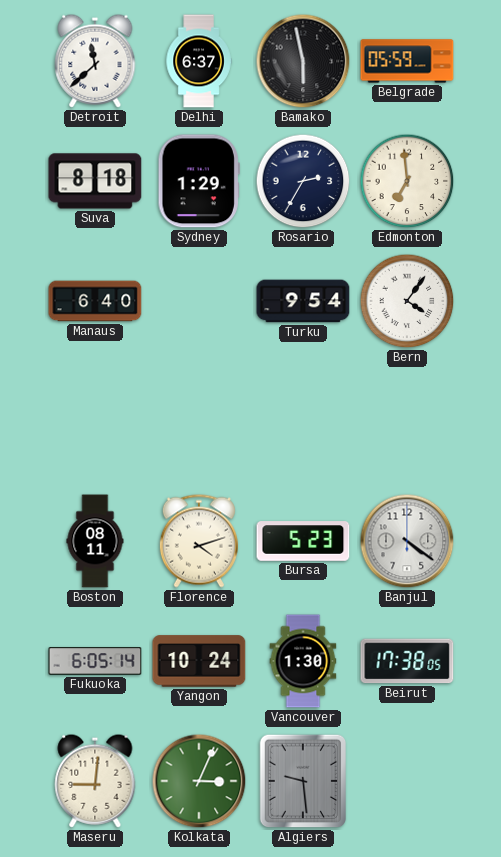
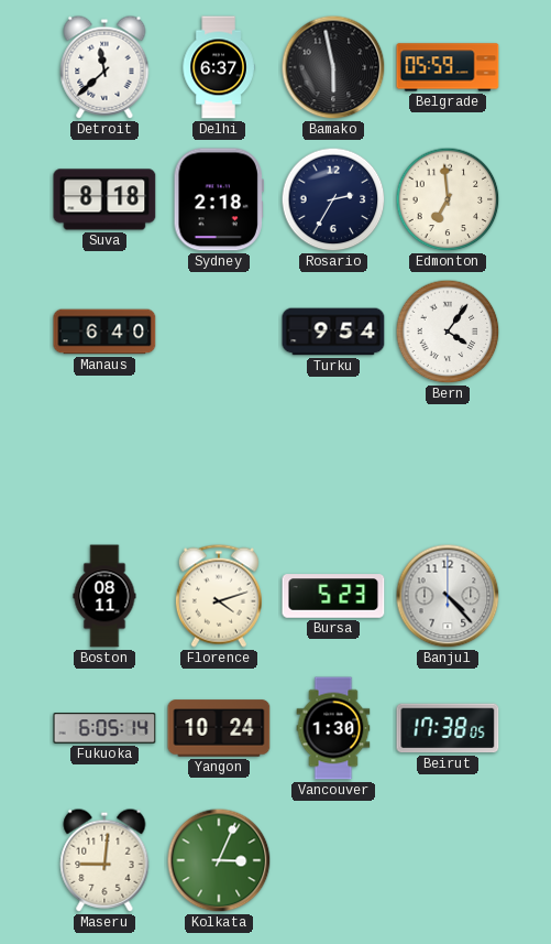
Sydney: 1:29 -> 2:18
Banjul: 4:21 -> 4:23
Algiers: 9:29 -> none
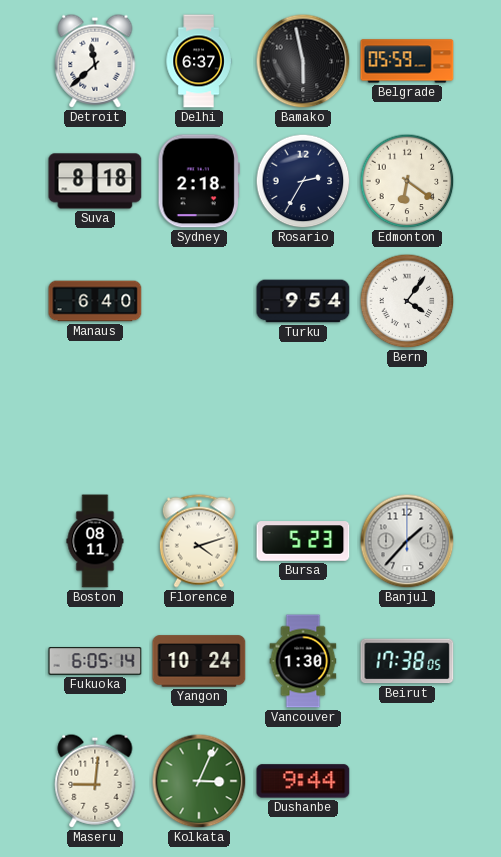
Edmonton: 6:59 -> 6:21
Banjul: 4:23 -> 1:37
Dushanbe: none -> 9:44
